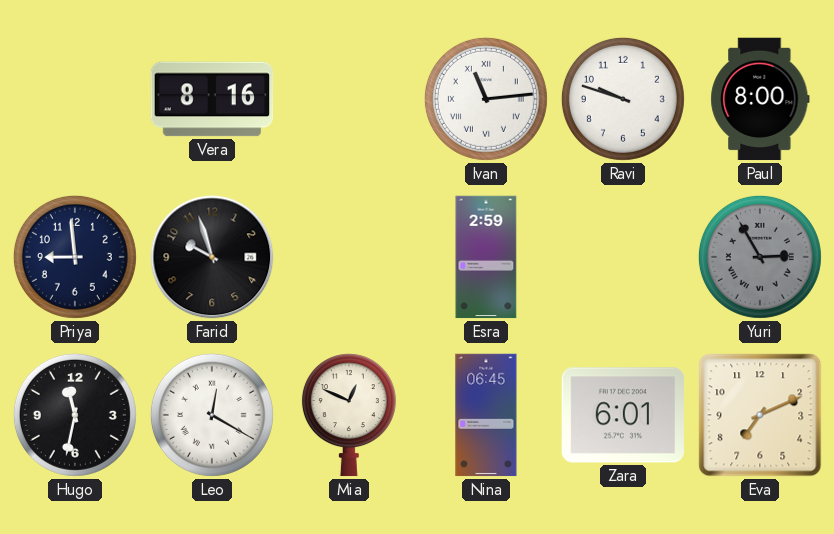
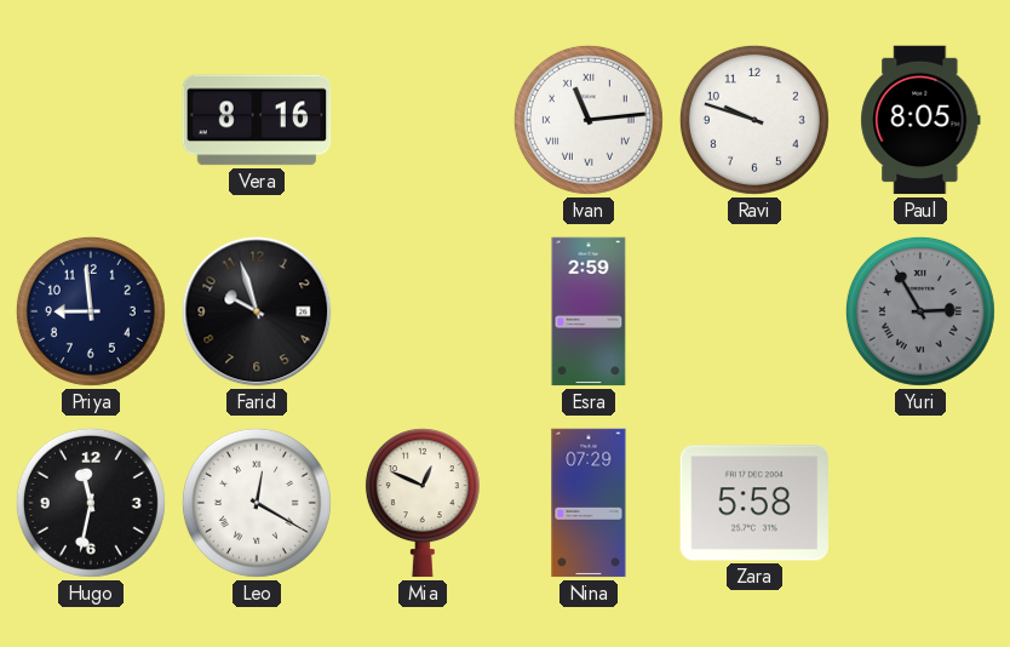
Paul: 8:00 -> 8:05
Nina: 06:45 -> 07:29
Zara: 6:01 -> 5:58
Eva: 7:11 -> none
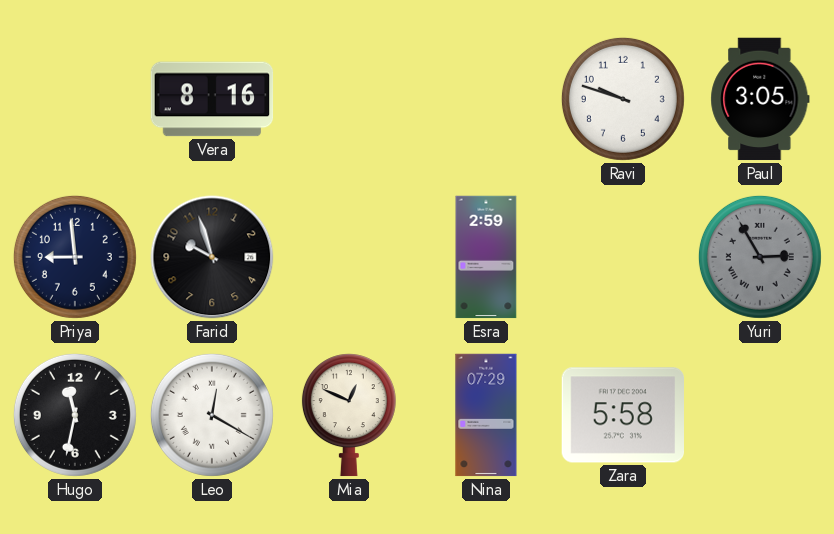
Ivan: 11:14 -> none
Paul: 8:05 -> 3:05
